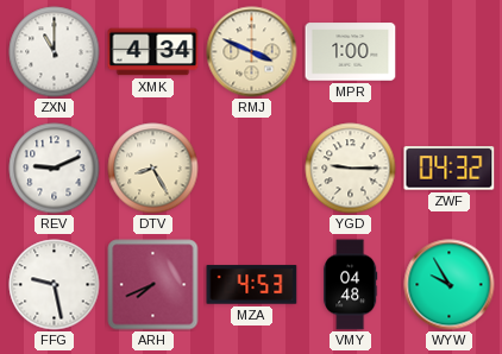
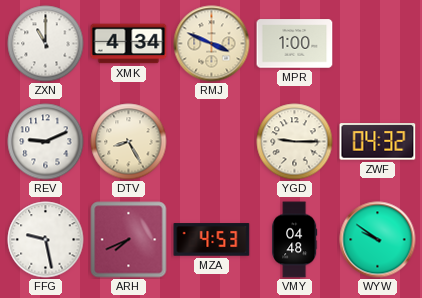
WYW: 9:55 -> 9:51
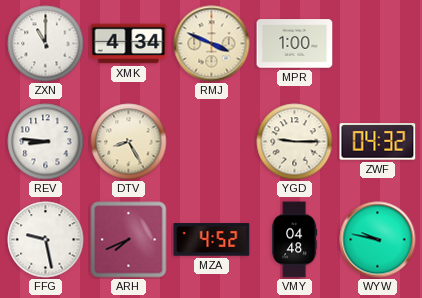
REV: 9:11 -> 8:46
MZA: 4:53 -> 4:52
WYW: 9:51 -> 9:47
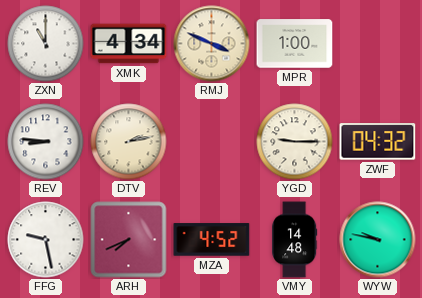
DTV: 8:25 -> 2:13
VMY: 04:48 -> 14:48
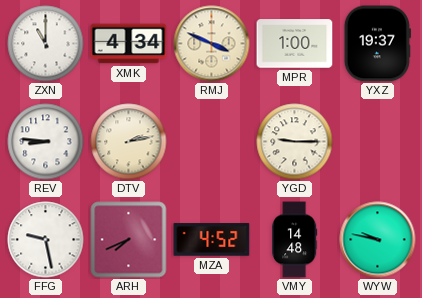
YXZ: none -> 19:37
ZWF: 04:32 -> none
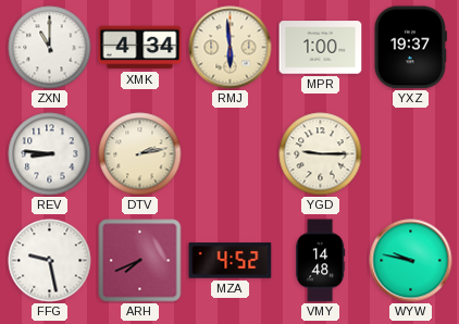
RMJ: 3:49 -> 5:59
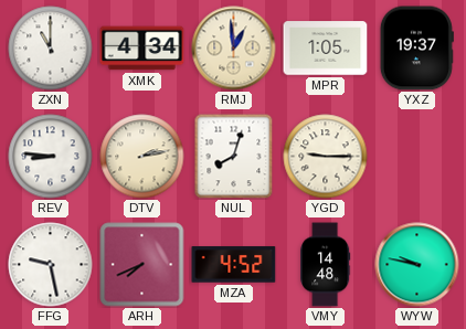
RMJ: 5:59 -> 12:59
MPR: 1:00 -> 1:05
NUL: none -> 8:03
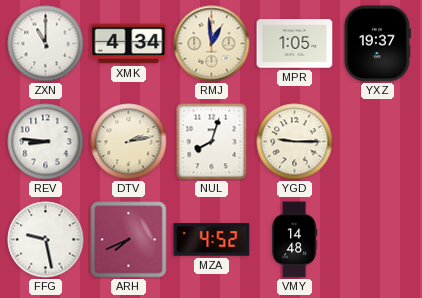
WYW: 9:47 -> none
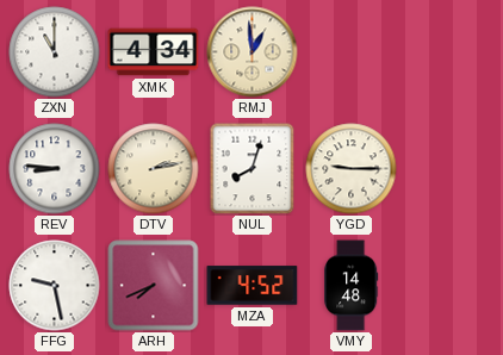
MPR: 1:05 -> none
YXZ: 19:37 -> none
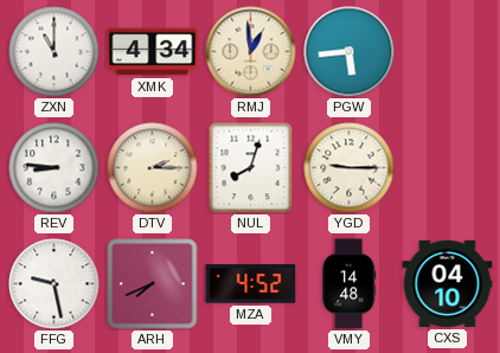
PGW: none -> 5:44
DTV: 2:13 -> 2:15
CXS: none -> 04:10
